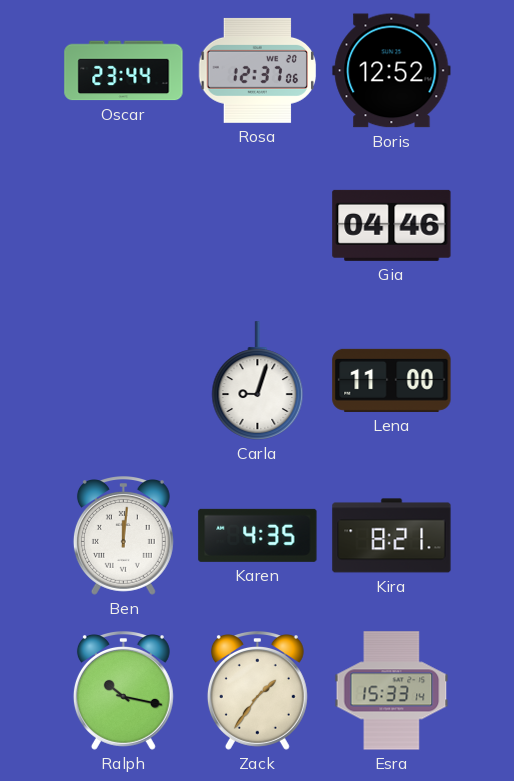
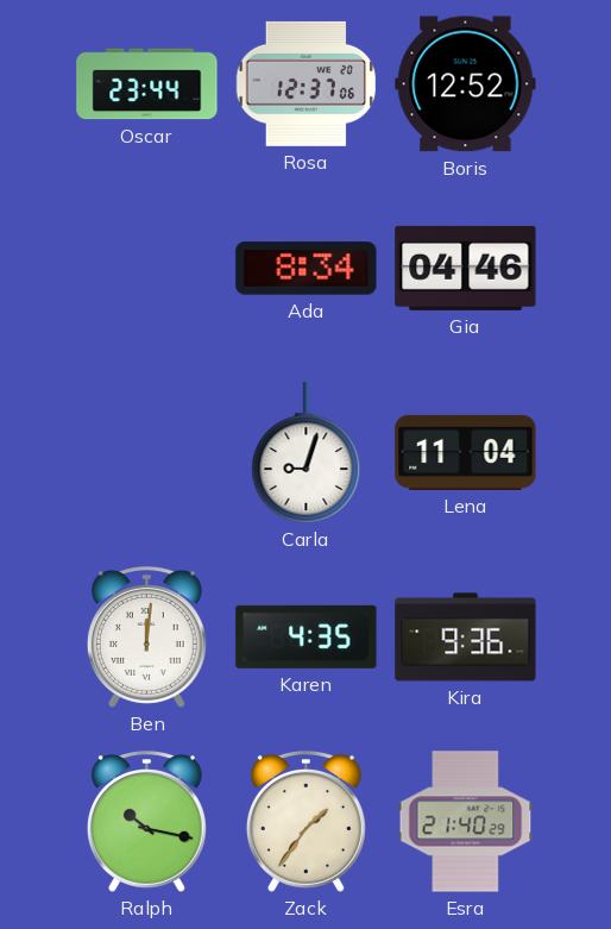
Ada: none -> 8:34
Lena: 11:00 -> 11:04
Kira: 8:21 -> 9:36
Esra: 15:33 -> 21:40
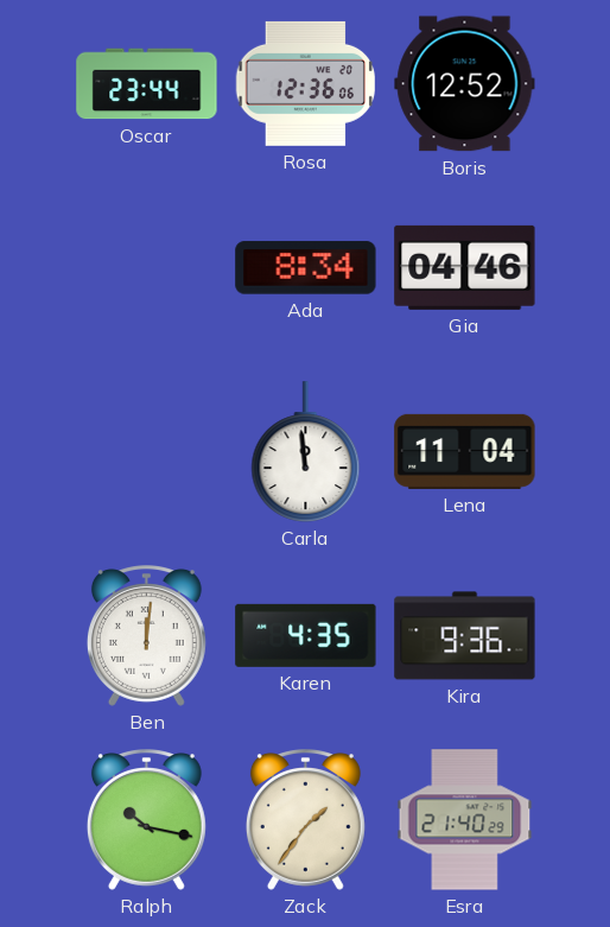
Rosa: 12:37 -> 12:36
Carla: 9:03 -> 11:59
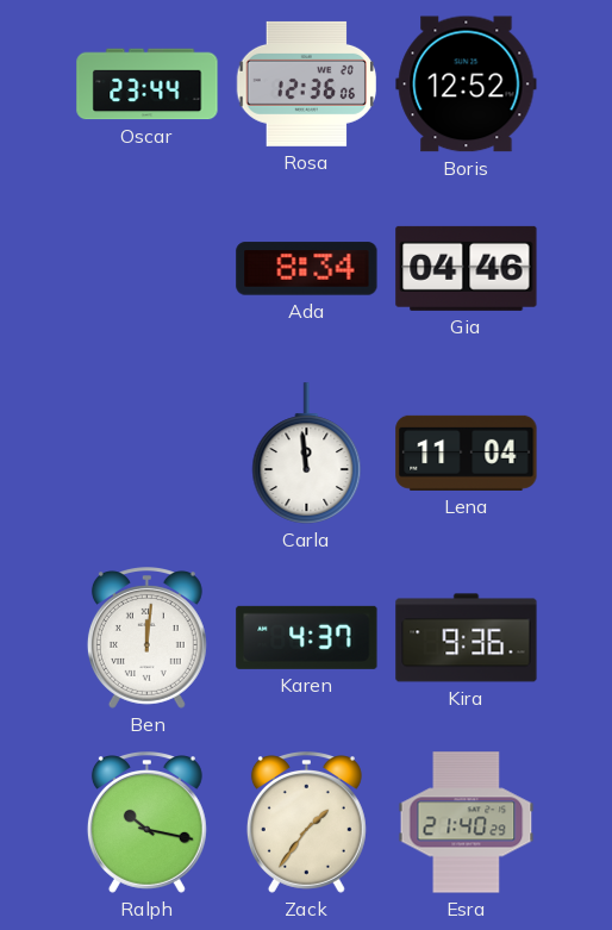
Karen: 4:35 -> 4:37
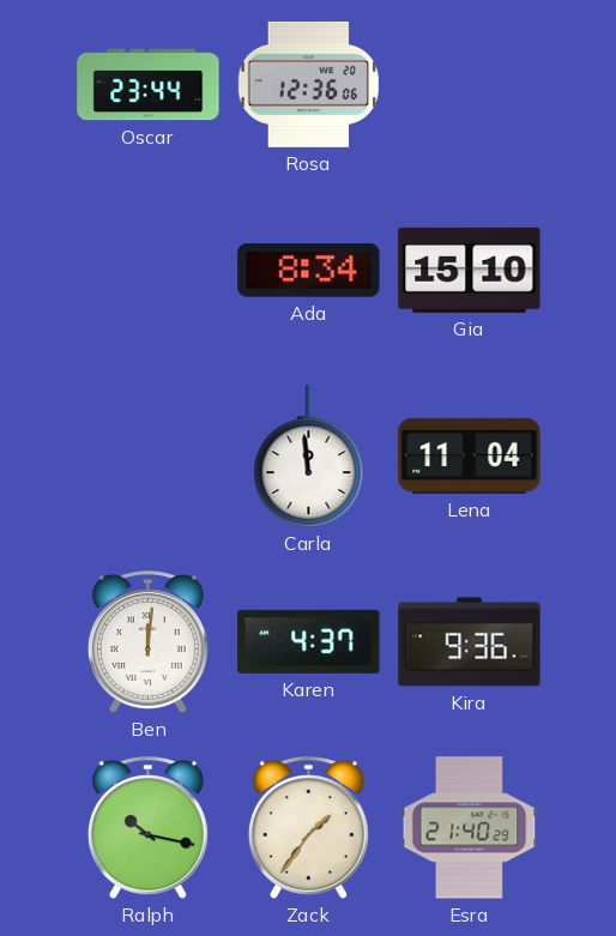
Boris: 12:52 -> none
Gia: 04:46 -> 15:10
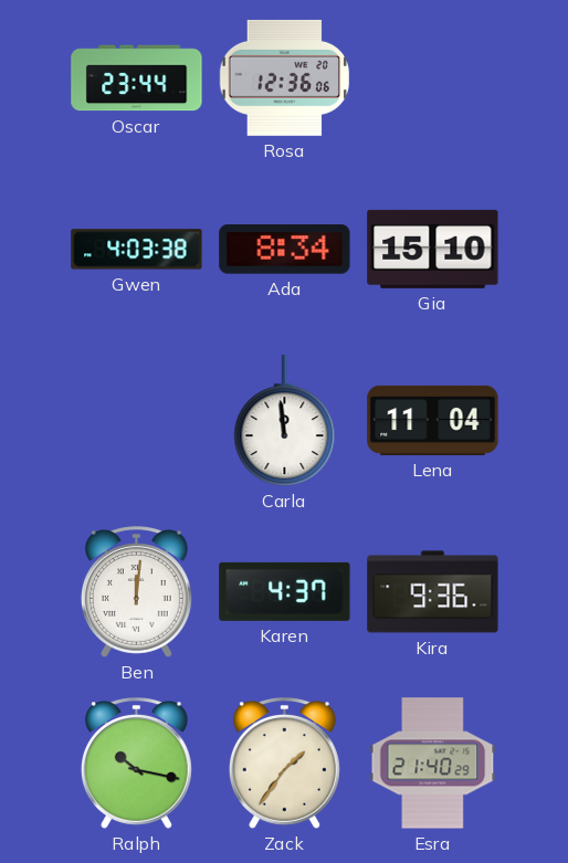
Gwen: none -> 4:03
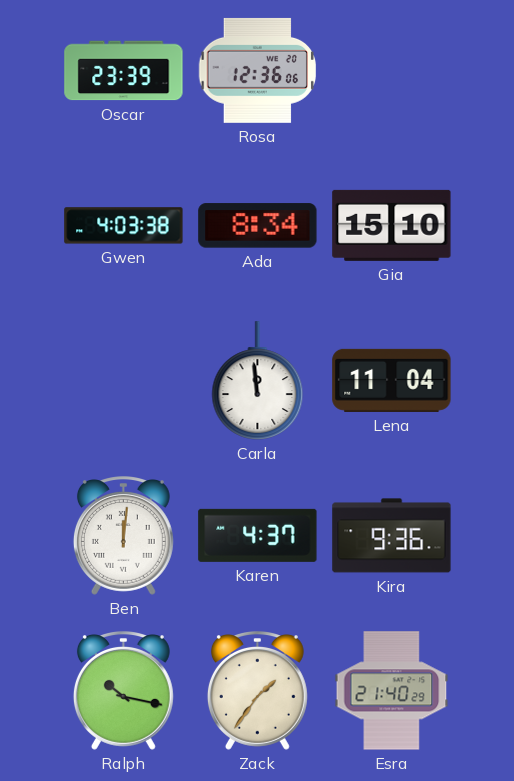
Oscar: 23:44 -> 23:39
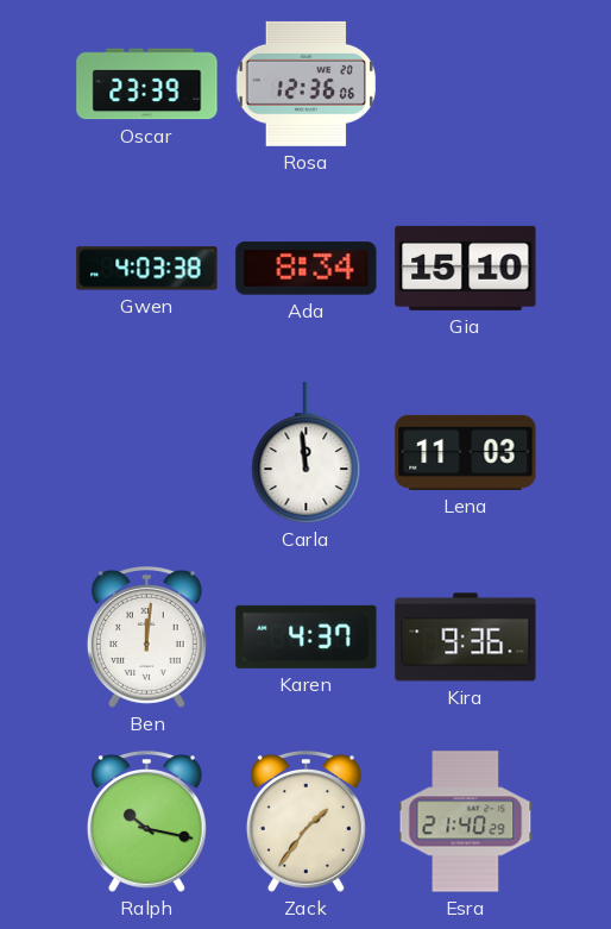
Lena: 11:04 -> 11:03
